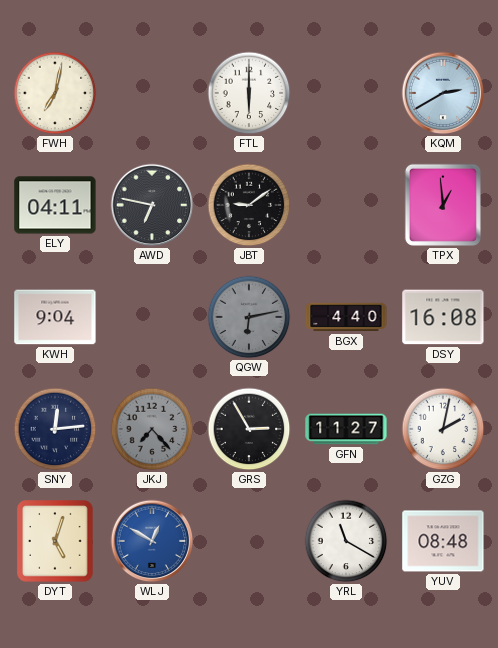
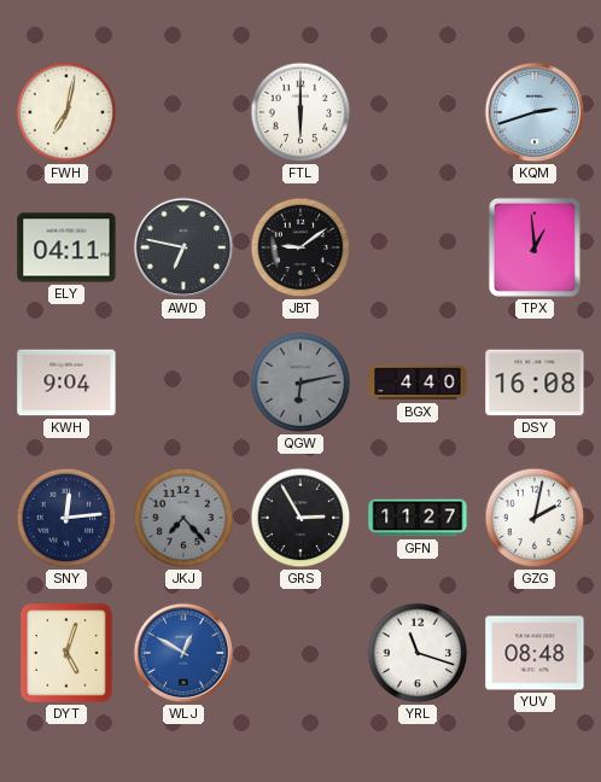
KQM: 2:40 -> 2:42
YRL: 11:20 -> 11:18
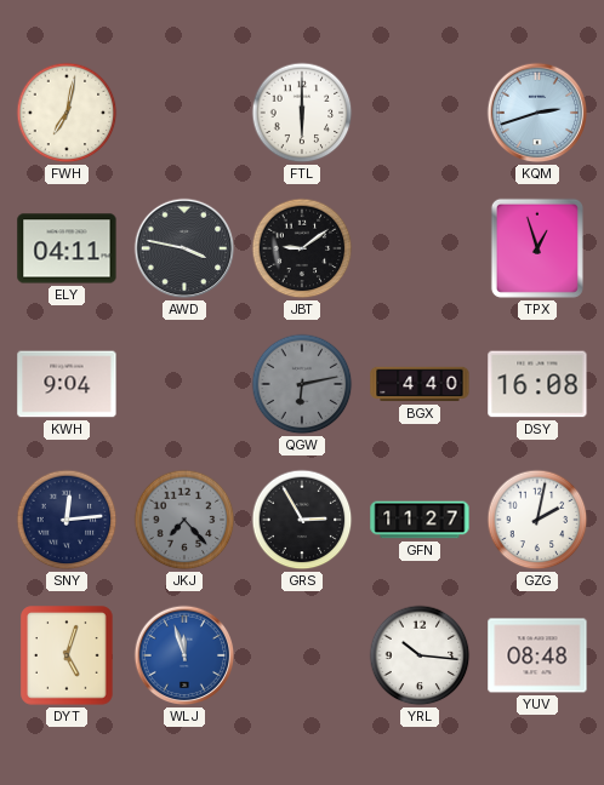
AWD: 6:47 -> 3:47
TPX: 12:59 -> 12:57
WLJ: 12:50 -> 11:57
YRL: 11:18 -> 10:16
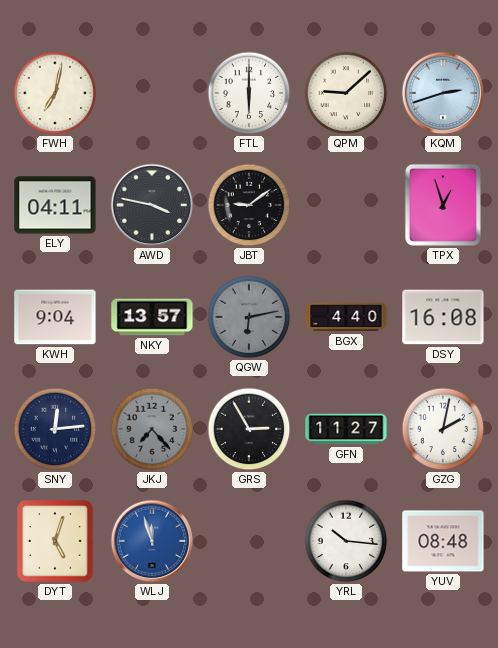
QPM: none -> 9:08
NKY: none -> 13:57
